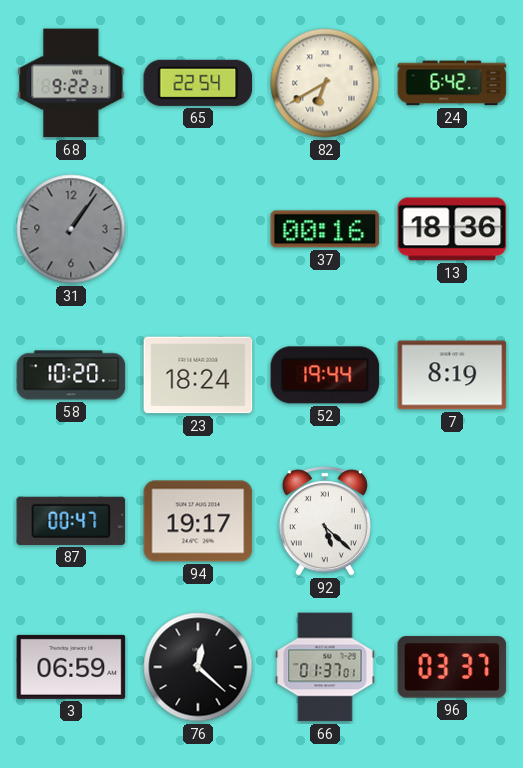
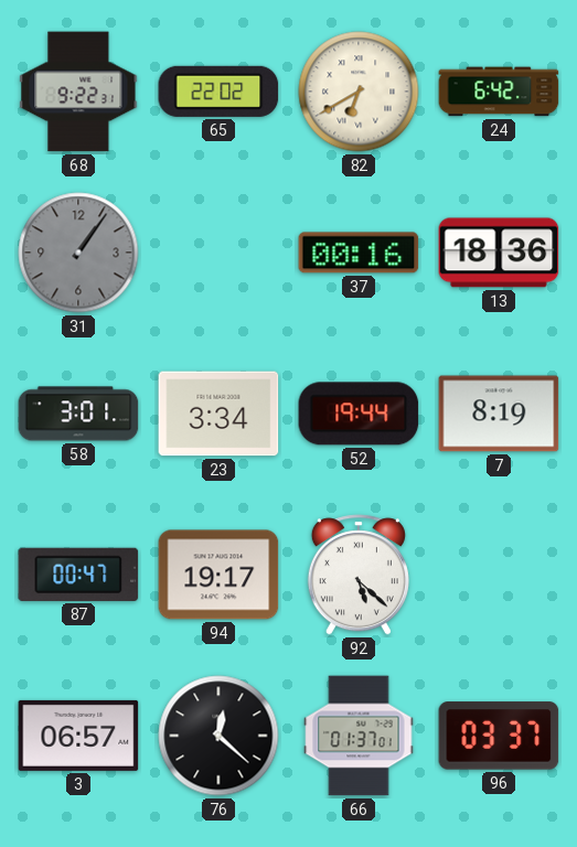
65: 22:54 -> 22:02
58: 10:20 -> 3:01
23: 18:24 -> 3:34
3: 06:59 -> 06:57
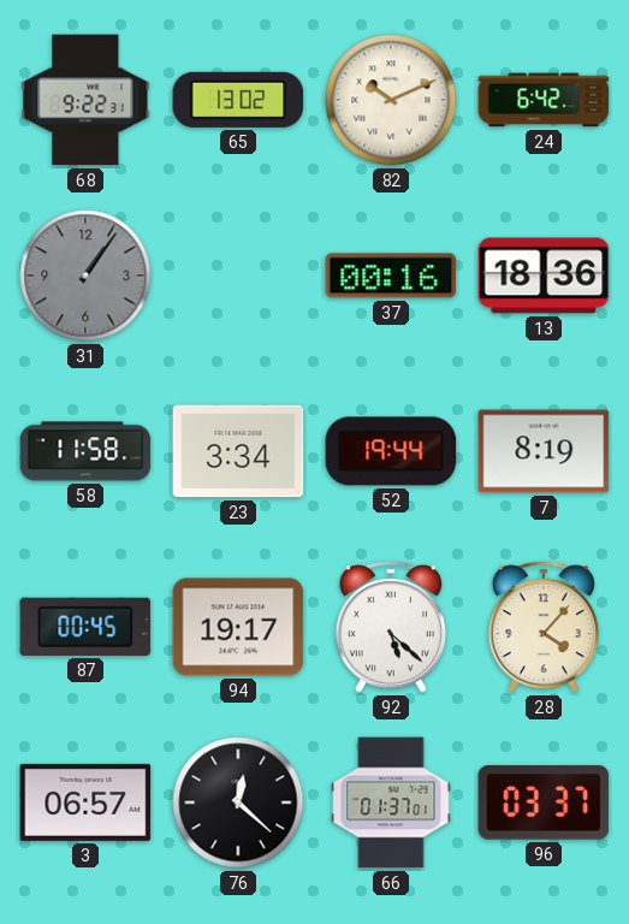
65: 22:02 -> 13:02
82: 6:40 -> 10:11
58: 3:01 -> 11:58
87: 00:47 -> 00:45
28: none -> 4:07
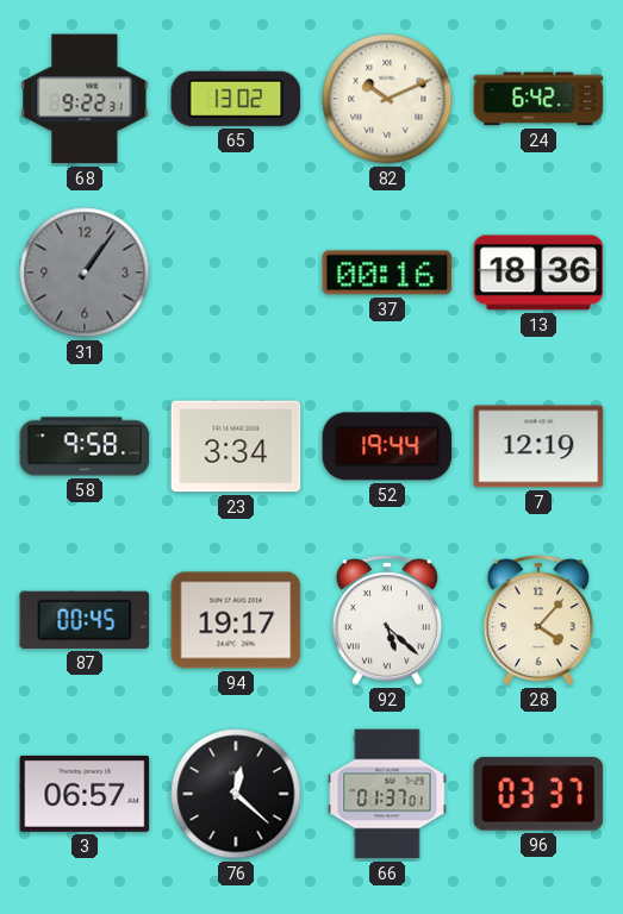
58: 11:58 -> 9:58
7: 8:19 -> 12:19
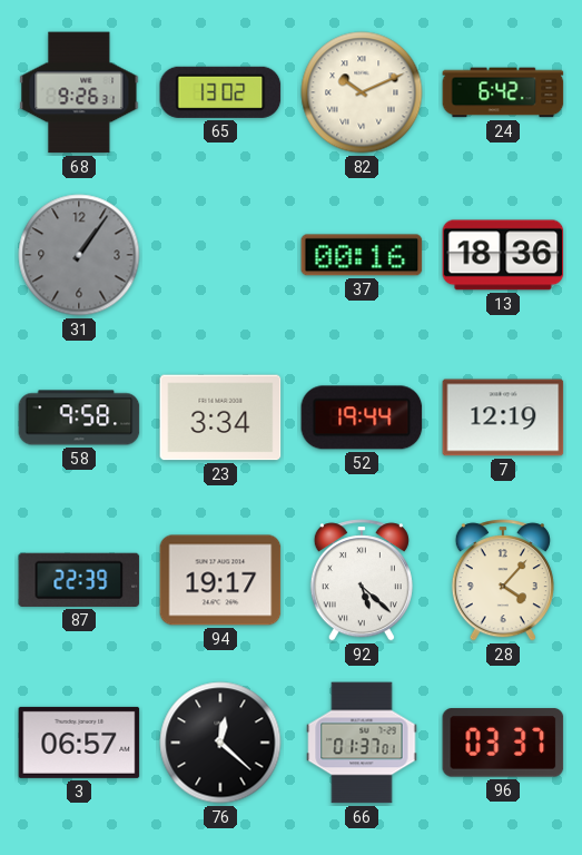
68: 9:22 -> 9:26
87: 00:45 -> 22:39
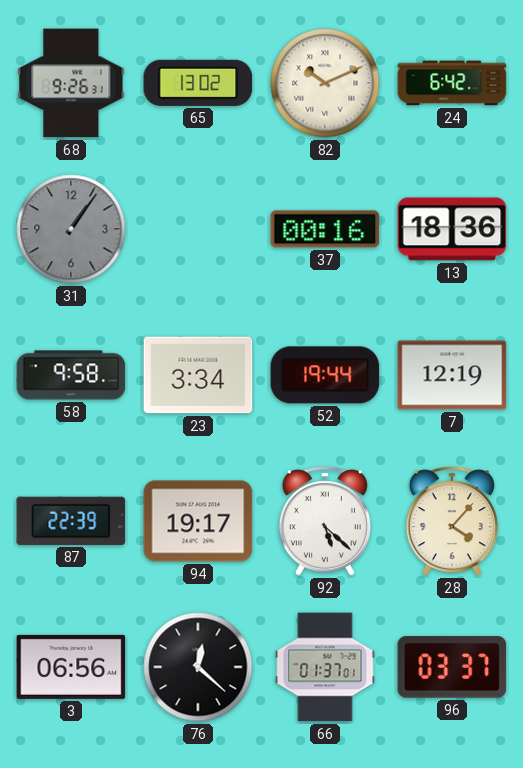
3: 06:57 -> 06:56
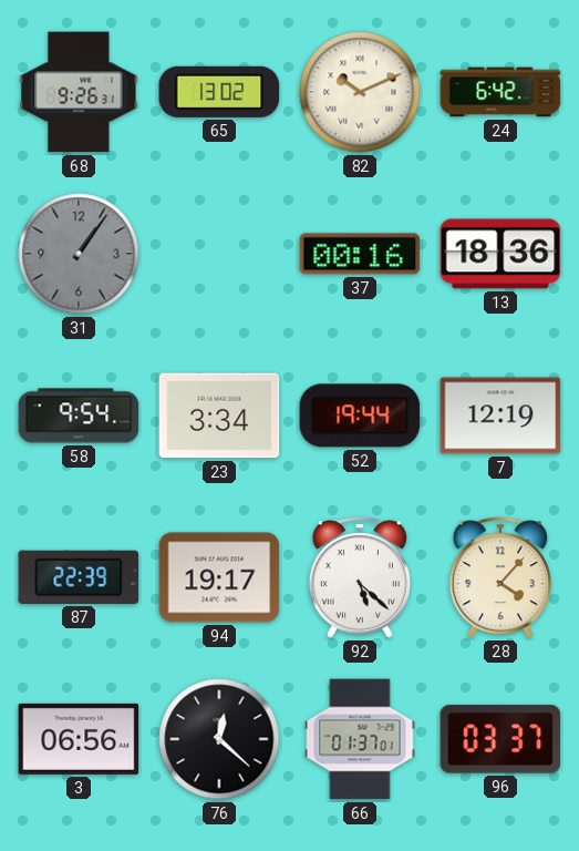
58: 9:58 -> 9:54
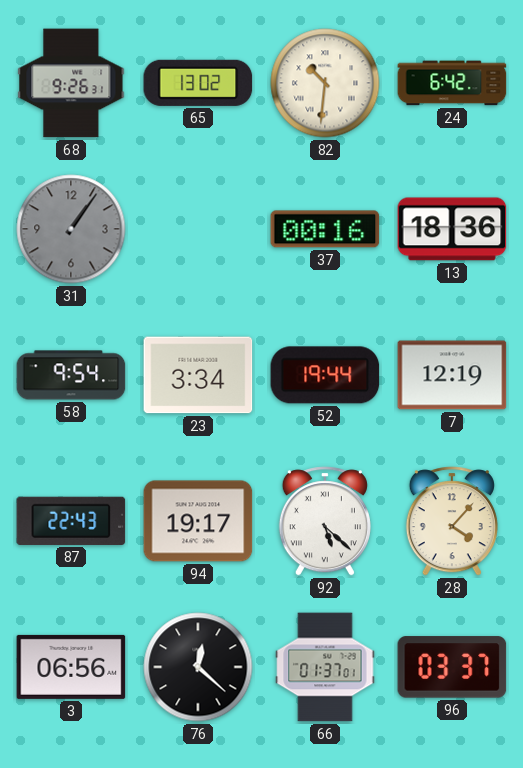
82: 10:11 -> 10:31
87: 22:39 -> 22:43
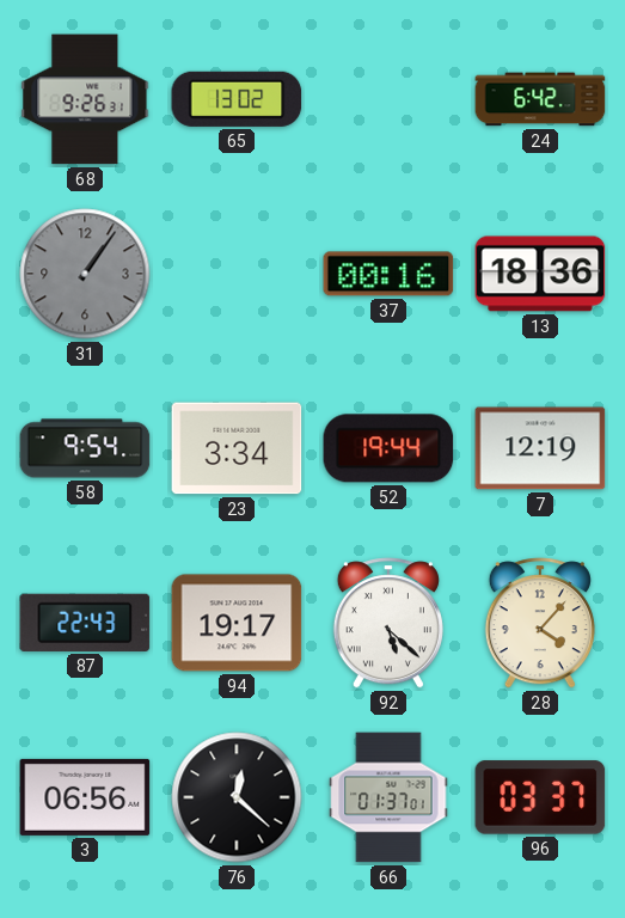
82: 10:31 -> none
